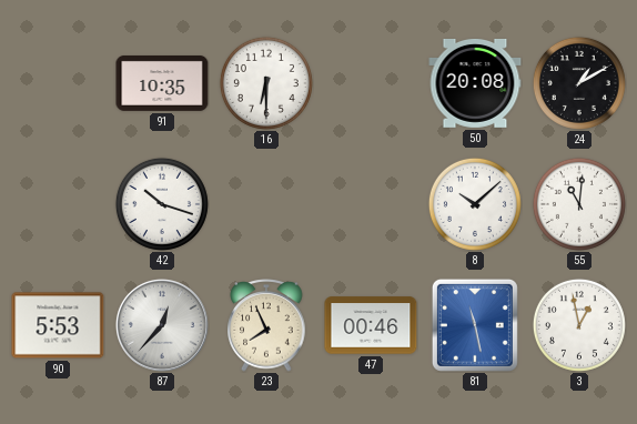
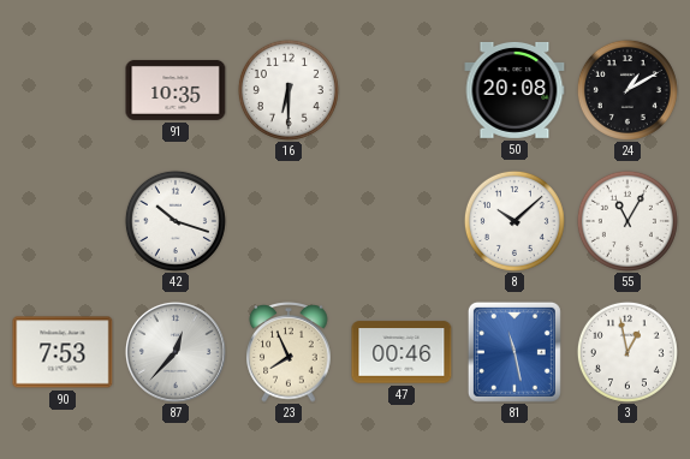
55: 11:01 -> 11:05
90: 5:53 -> 7:53
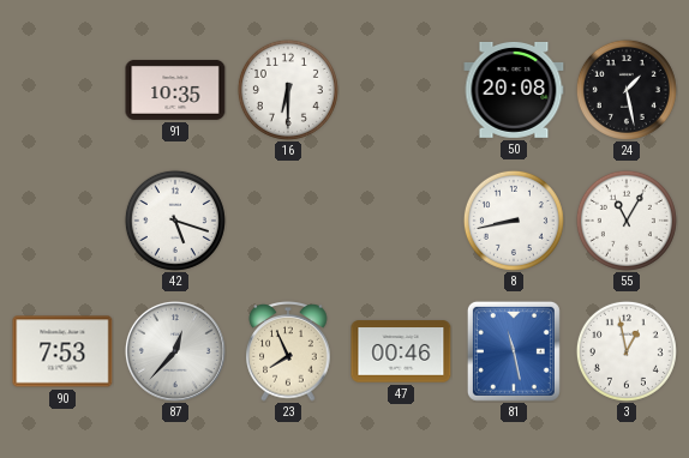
24: 1:10 -> 1:28
42: 10:18 -> 5:18
8: 10:08 -> 8:43
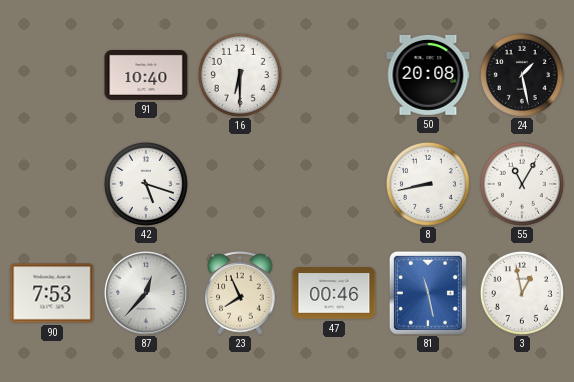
91: 10:35 -> 10:40
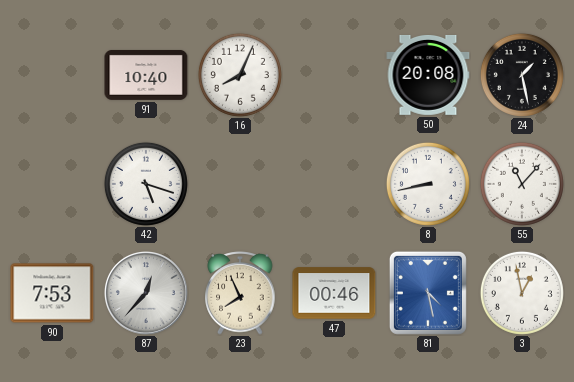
16: 6:30 -> 8:04
55: 11:05 -> 11:07
81: 11:28 -> 4:28
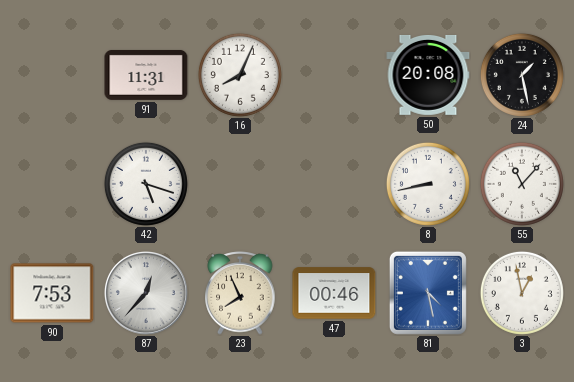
91: 10:40 -> 11:31
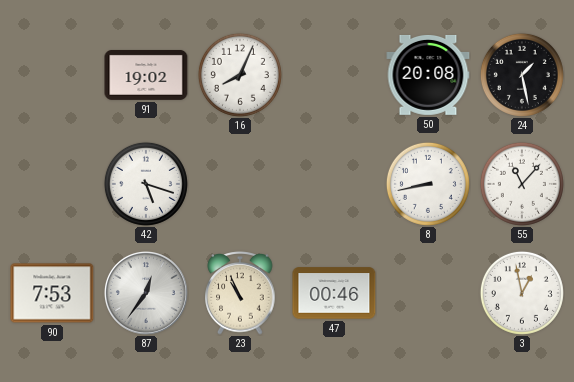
91: 11:31 -> 19:02
87: 12:37 -> 12:36
23: 7:56 -> 10:56
81: 4:28 -> none
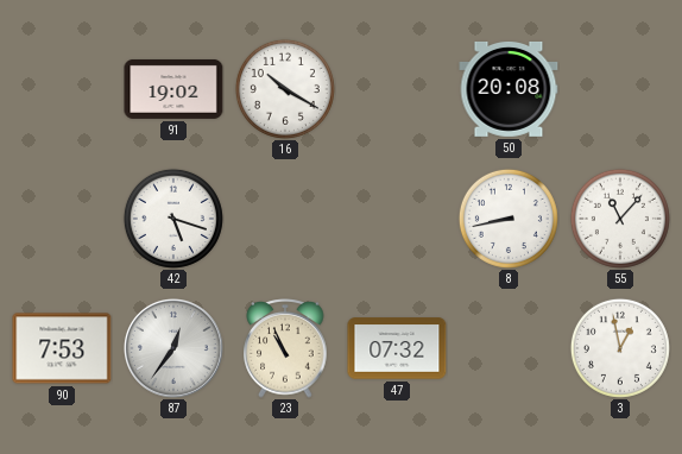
16: 8:04 -> 10:20
24: 1:28 -> none
47: 00:46 -> 07:32
